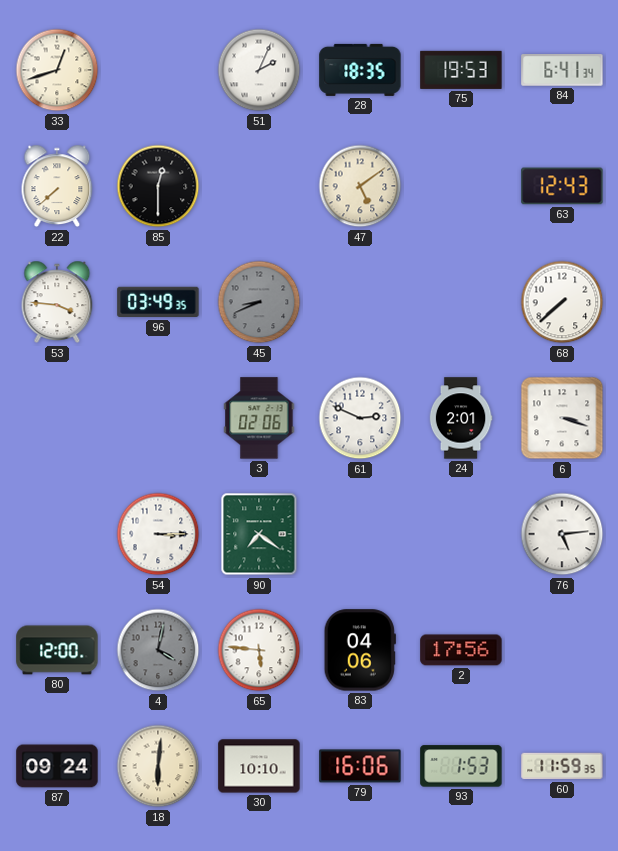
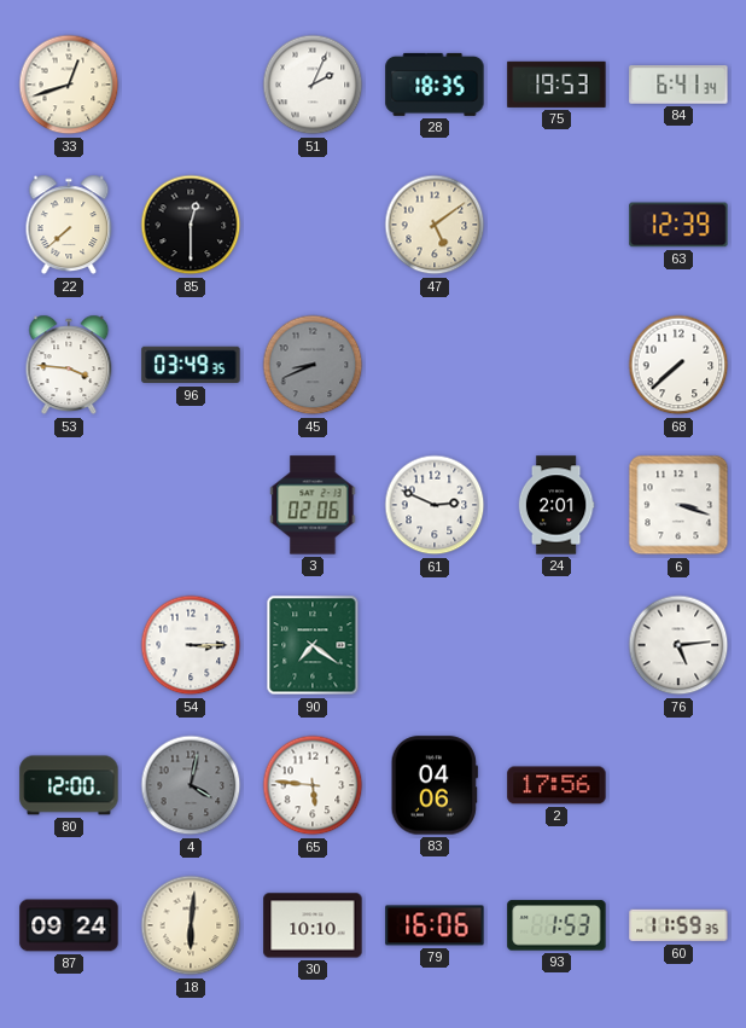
63: 12:43 -> 12:39
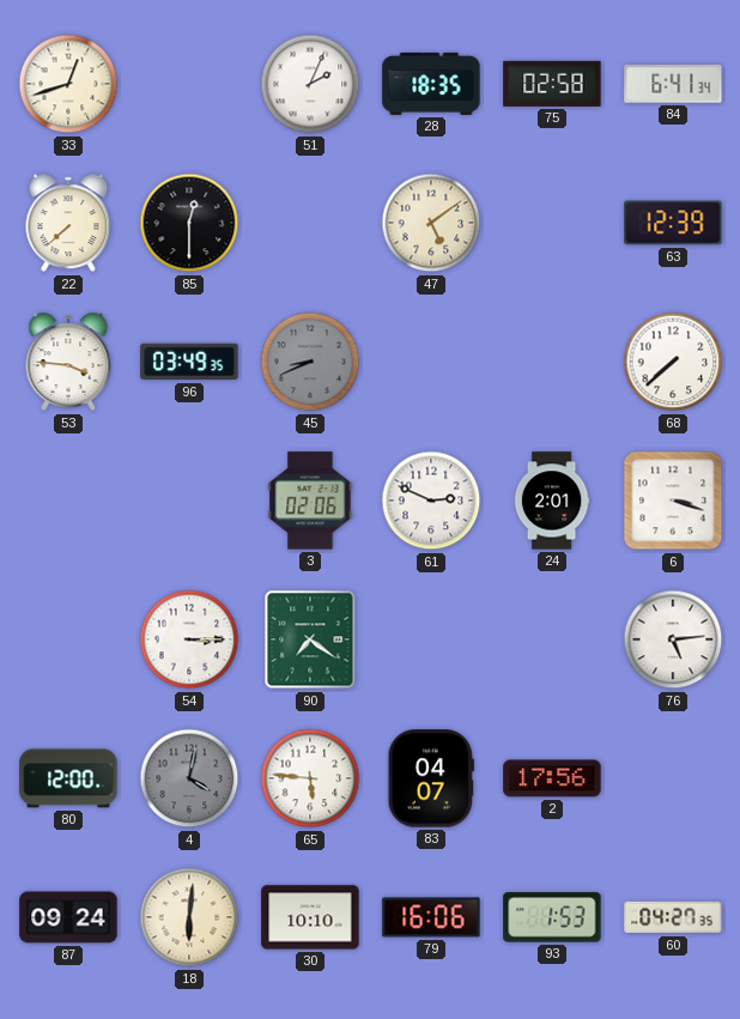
75: 19:53 -> 02:58
83: 04:06 -> 04:07
60: 11:59 -> 04:27
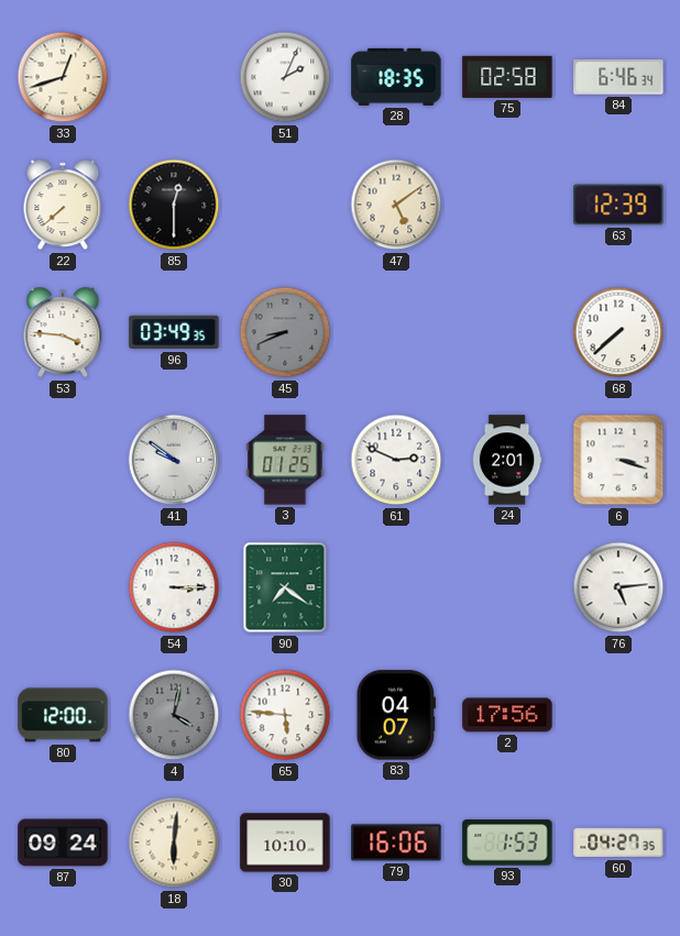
84: 6:41 -> 6:46
41: none -> 9:51
3: 02:06 -> 01:25
